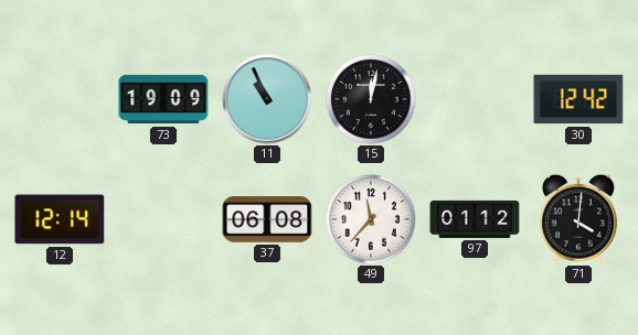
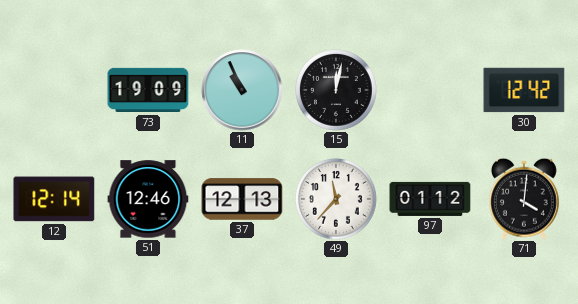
51: none -> 12:46
37: 06:08 -> 12:13
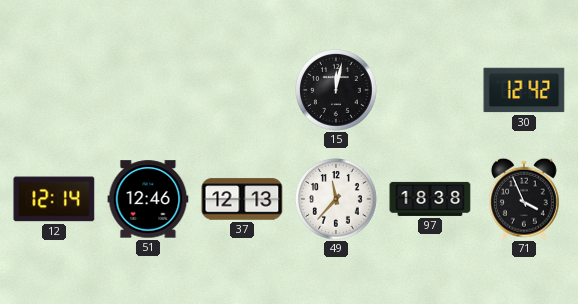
73: 19:09 -> none
11: 10:56 -> none
97: 01:12 -> 18:38
71: 4:01 -> 3:56
